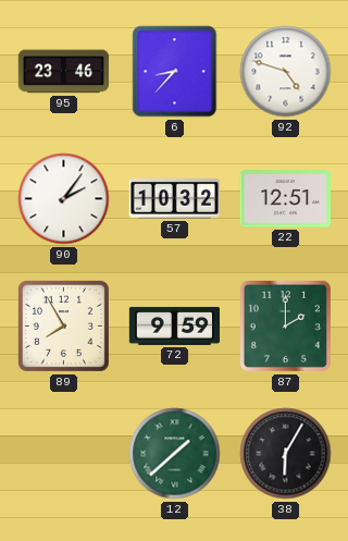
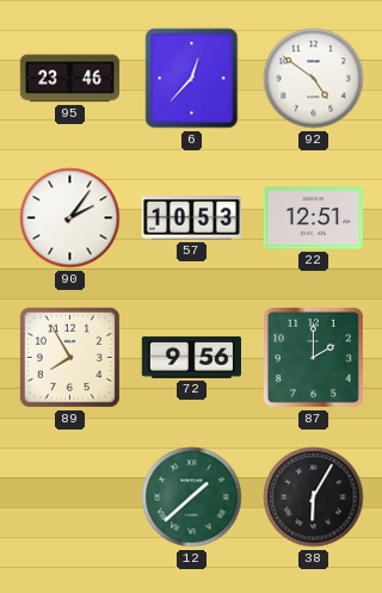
6: 8:37 -> 12:37
92: 4:48 -> 4:51
57: 10:32 -> 10:53
72: 9:59 -> 9:56
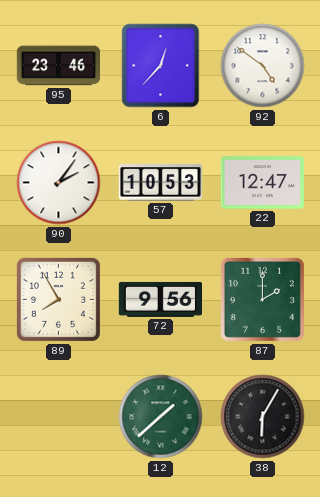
22: 12:51 -> 12:47
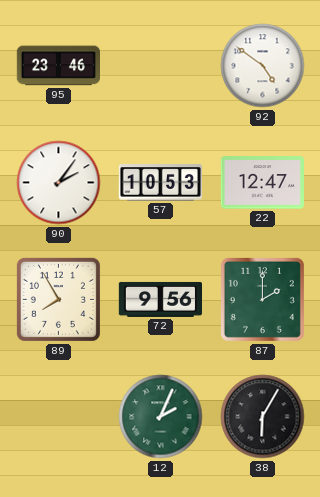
6: 12:37 -> none
12: 1:38 -> 2:04
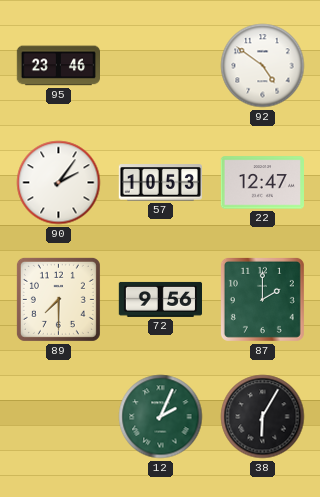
89: 7:55 -> 7:30
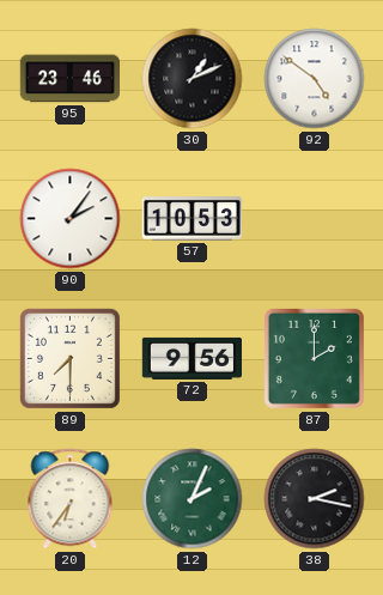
30: none -> 1:11
22: 12:47 -> none
20: none -> 6:36
38: 6:05 -> 2:17
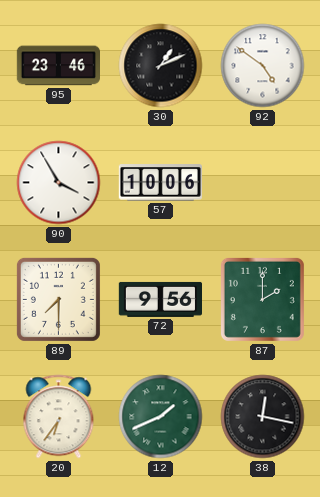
90: 2:06 -> 3:55
57: 10:53 -> 10:06
12: 2:04 -> 1:41
38: 2:17 -> 12:17
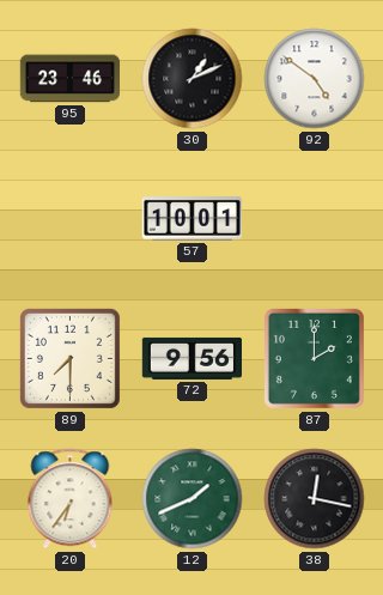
90: 3:55 -> none
57: 10:06 -> 10:01
